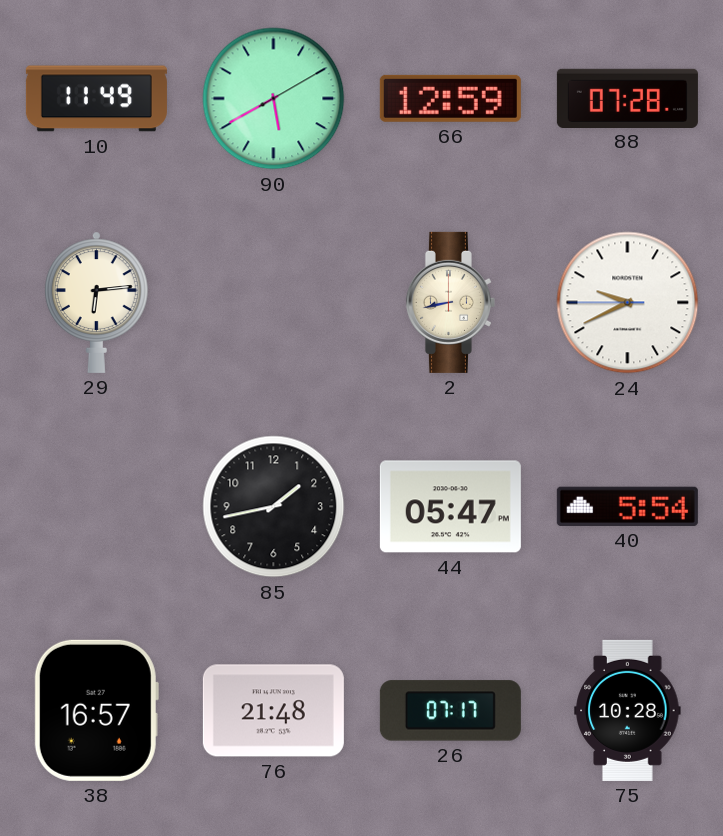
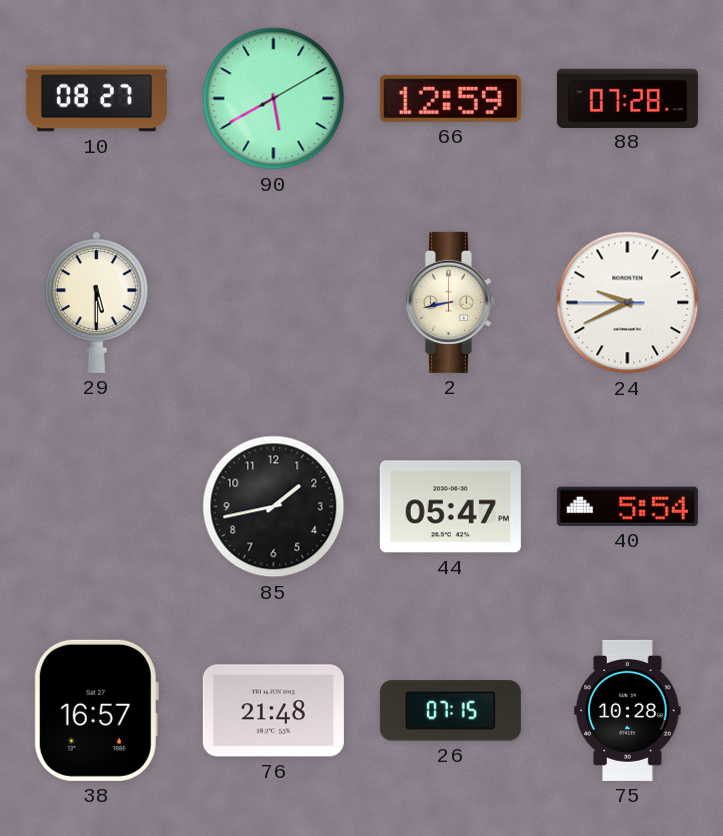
10: 11:49 -> 08:27
29: 6:14 -> 5:30
26: 07:17 -> 07:15
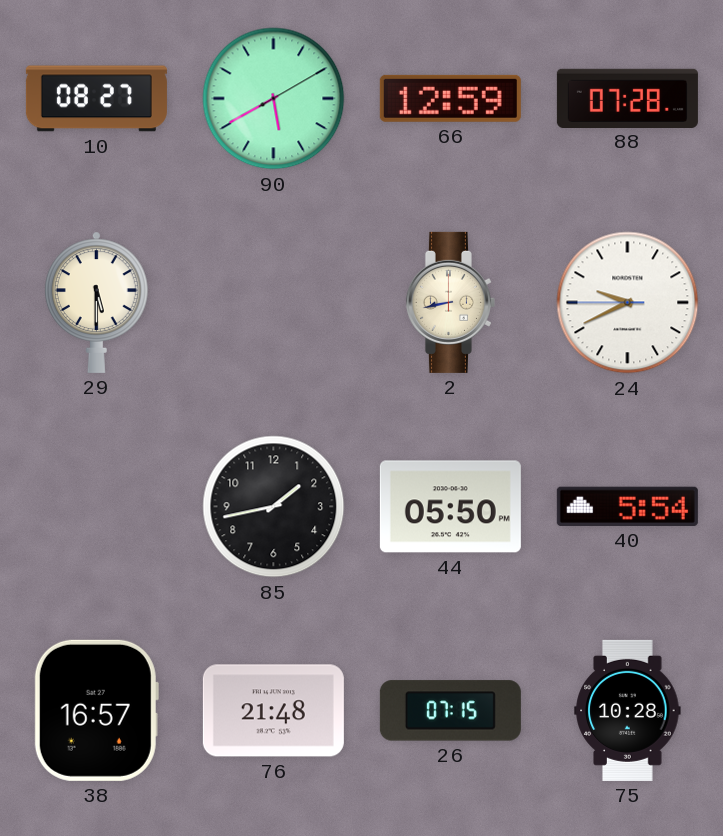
44: 05:47 -> 05:50
